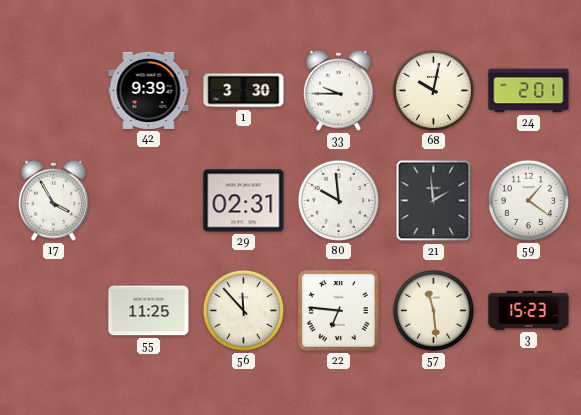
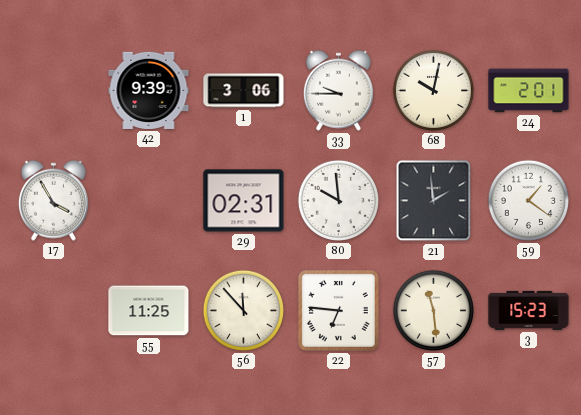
1: 3:30 -> 3:06
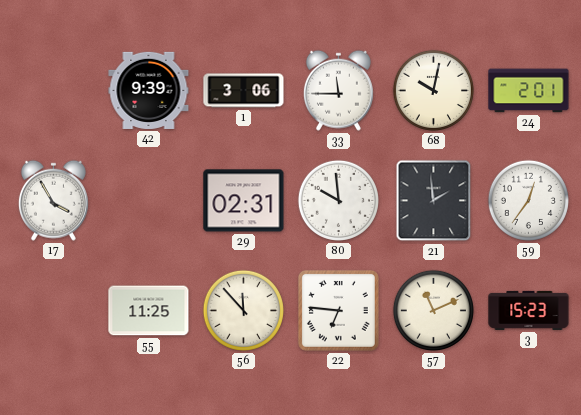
33: 9:45 -> 11:45
59: 1:21 -> 12:36
57: 11:29 -> 11:11
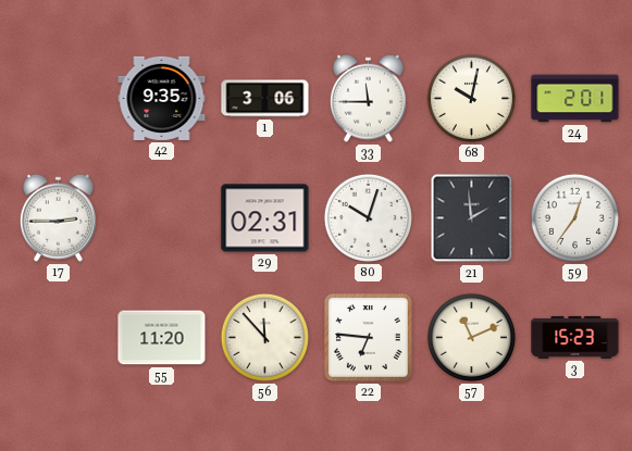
42: 9:39 -> 9:35
17: 3:55 -> 2:45
80: 9:59 -> 10:03
55: 11:25 -> 11:20
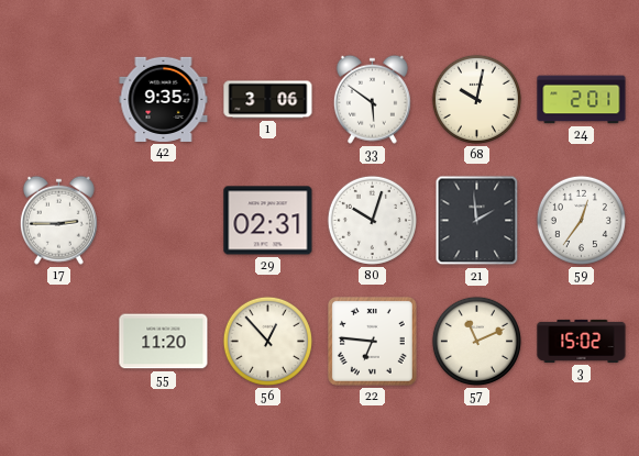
33: 11:45 -> 5:51
56: 11:53 -> 12:53
3: 15:23 -> 15:02
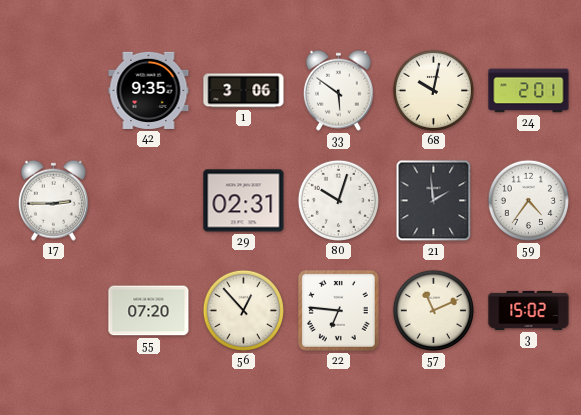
59: 12:36 -> 4:36
55: 11:20 -> 07:20
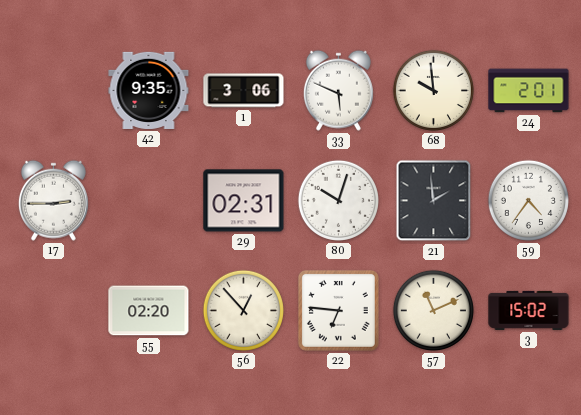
33: 5:51 -> 5:49
68: 10:02 -> 9:59
55: 07:20 -> 02:20
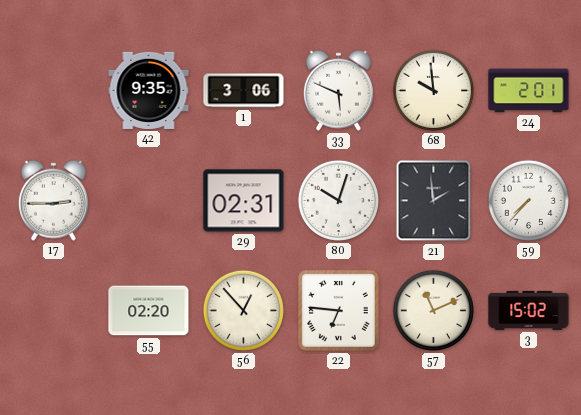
59: 4:36 -> 7:37
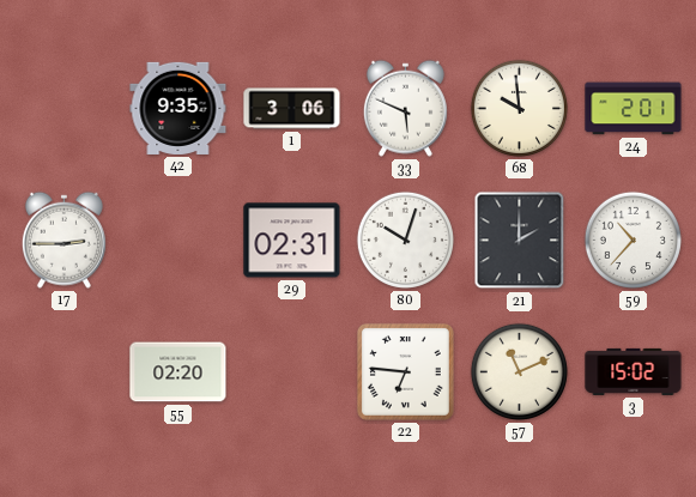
21: 1:59 -> 2:00
59: 7:37 -> 10:37
56: 12:53 -> none
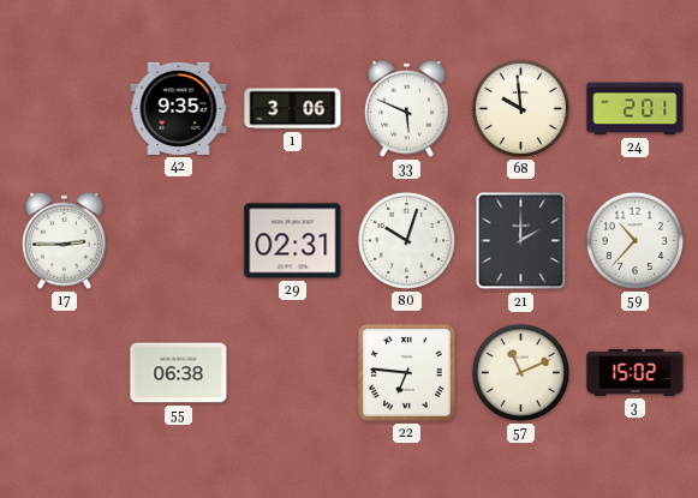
55: 02:20 -> 06:38
